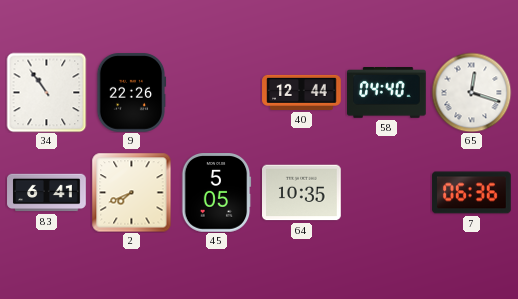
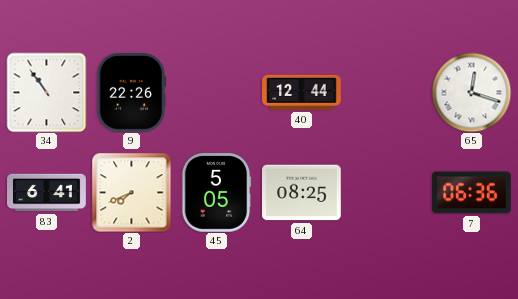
58: 04:40 -> none
64: 10:35 -> 08:25
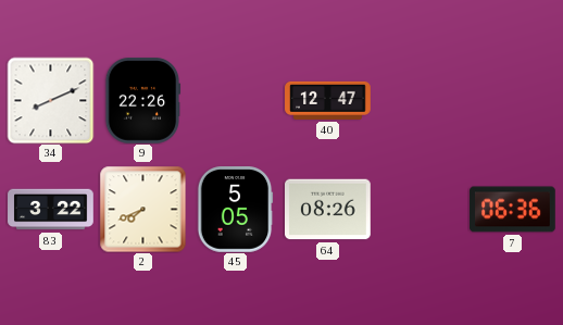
34: 10:54 -> 8:11
40: 12:44 -> 12:47
65: 12:18 -> none
83: 6:41 -> 3:22
64: 08:25 -> 08:26
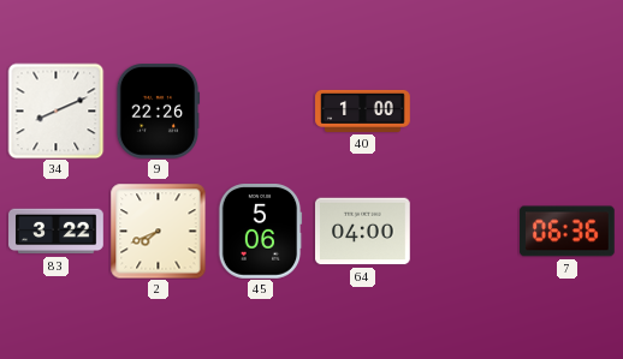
40: 12:47 -> 1:00
45: 5:05 -> 5:06
64: 08:26 -> 04:00
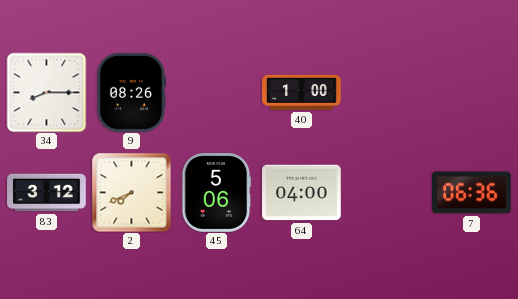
34: 8:11 -> 8:15
9: 22:26 -> 08:26
83: 3:22 -> 3:12
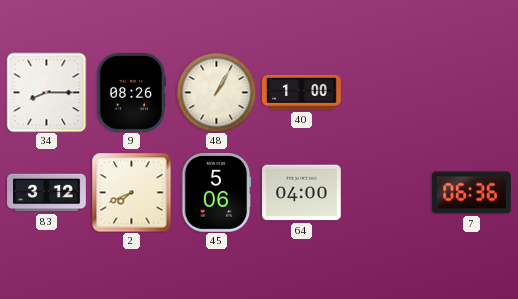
48: none -> 1:05
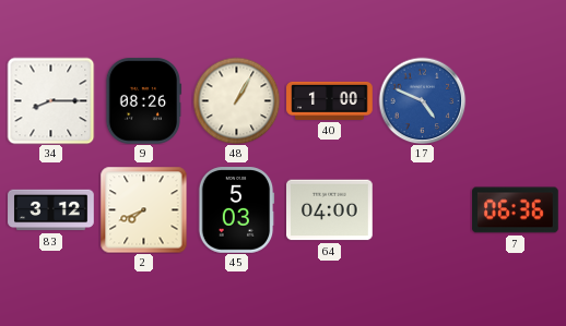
17: none -> 4:49
45: 5:06 -> 5:03
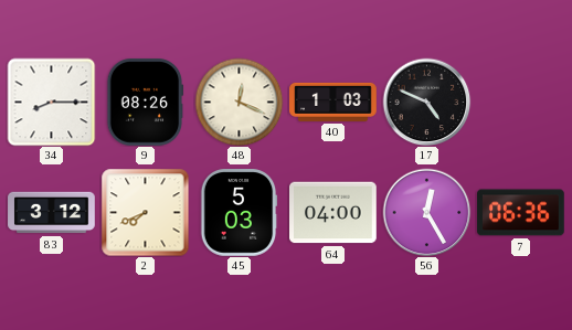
48: 1:05 -> 12:19
40: 1:00 -> 1:03
17 dial: blue -> black
56: none -> 12:25
